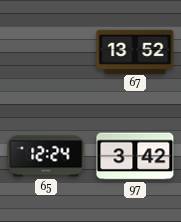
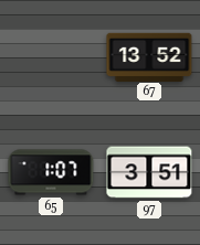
65: 12:24 -> 1:07
97: 3:42 -> 3:51
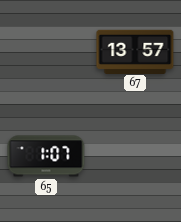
67: 13:52 -> 13:57
97: 3:51 -> none
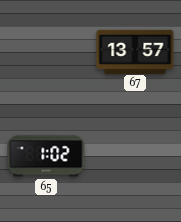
65: 1:07 -> 1:02
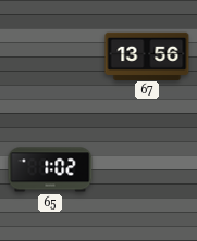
67: 13:57 -> 13:56
